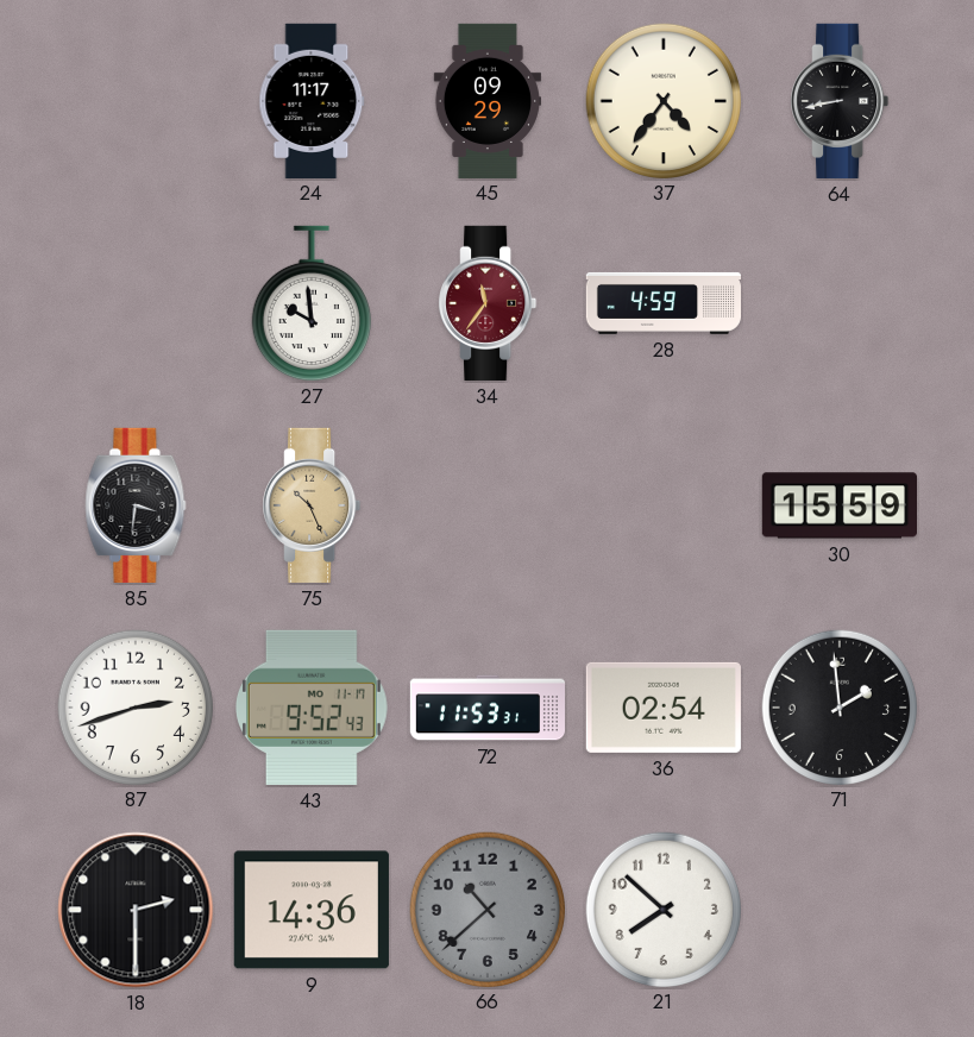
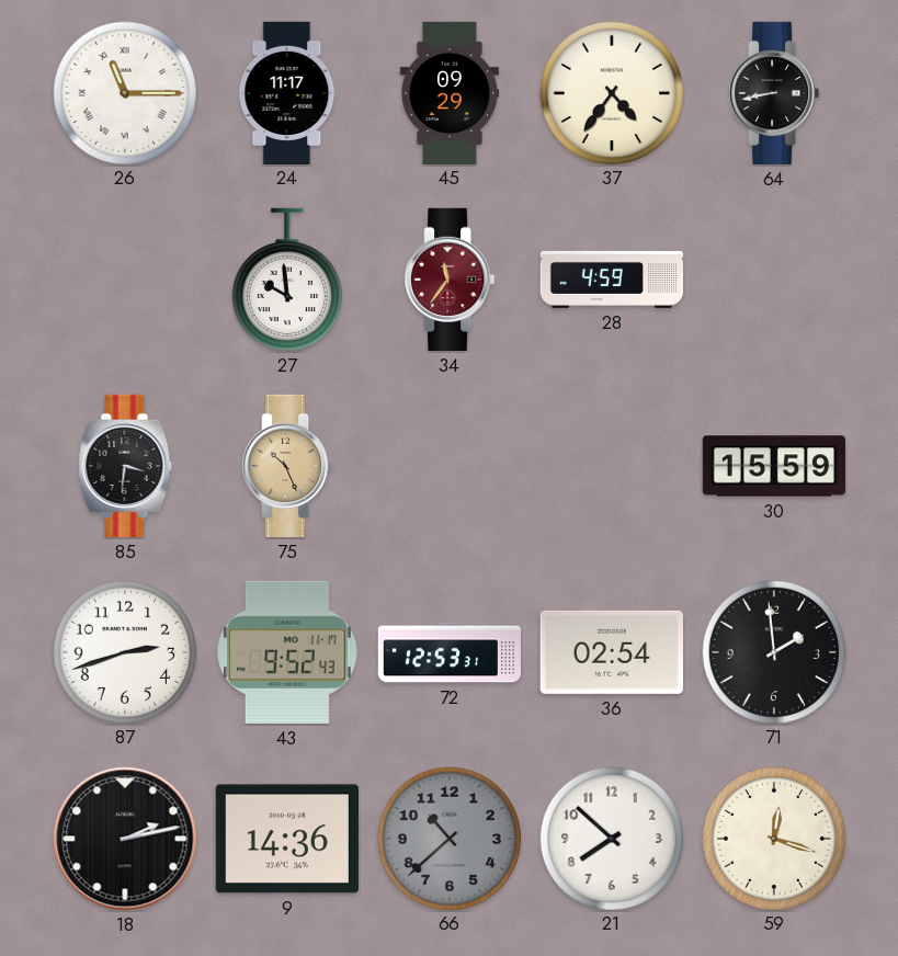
26: none -> 11:15
72: 11:53 -> 12:53
18: 2:30 -> 2:13
59: none -> 12:18
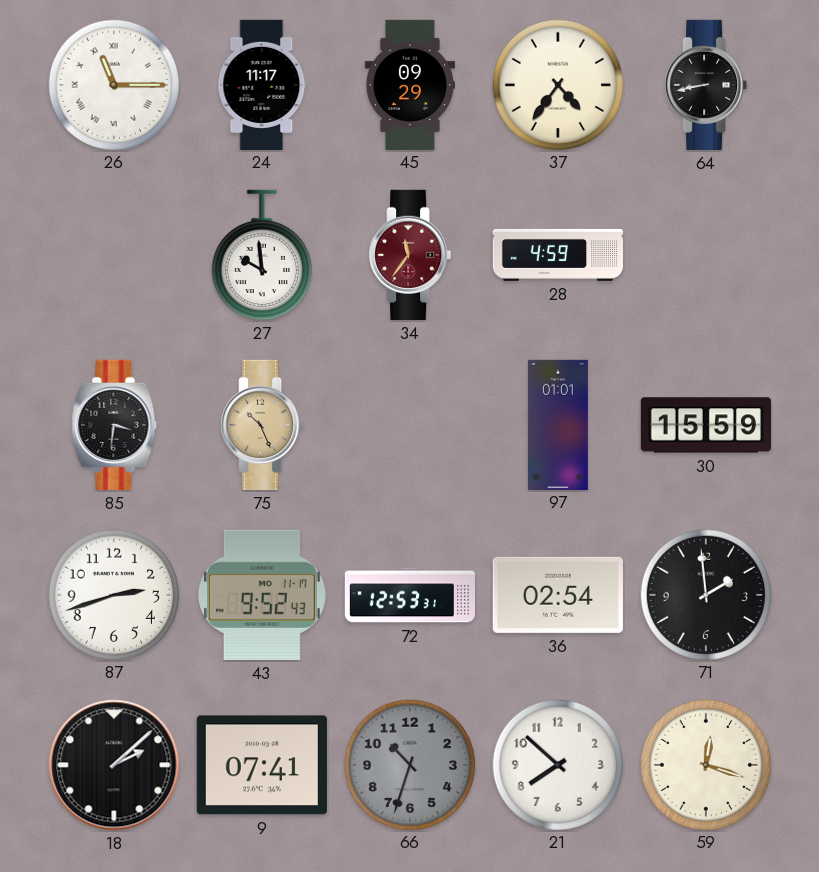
97: none -> 01:01
18: 2:13 -> 2:08
9: 14:36 -> 07:41
66: 10:38 -> 10:33
